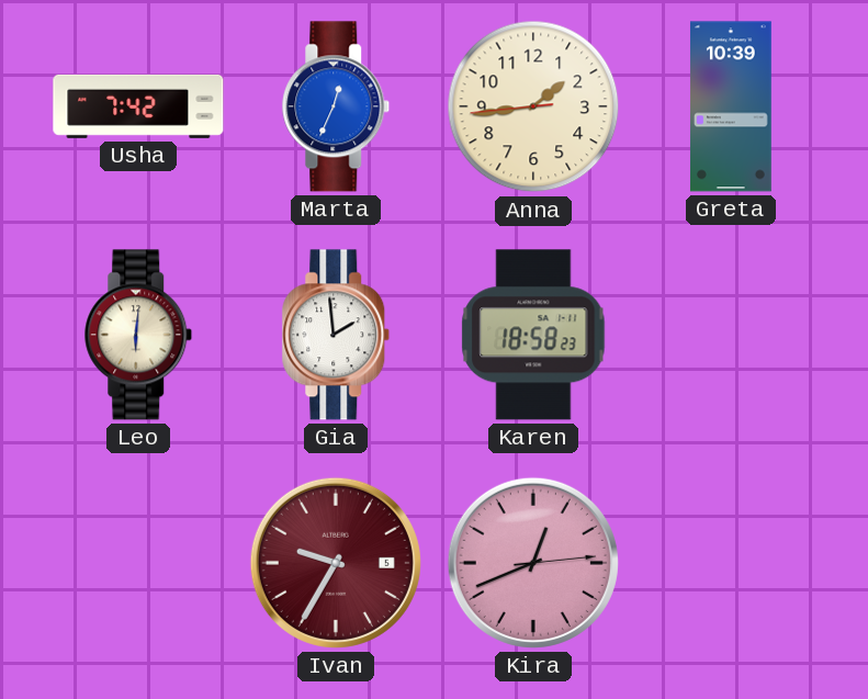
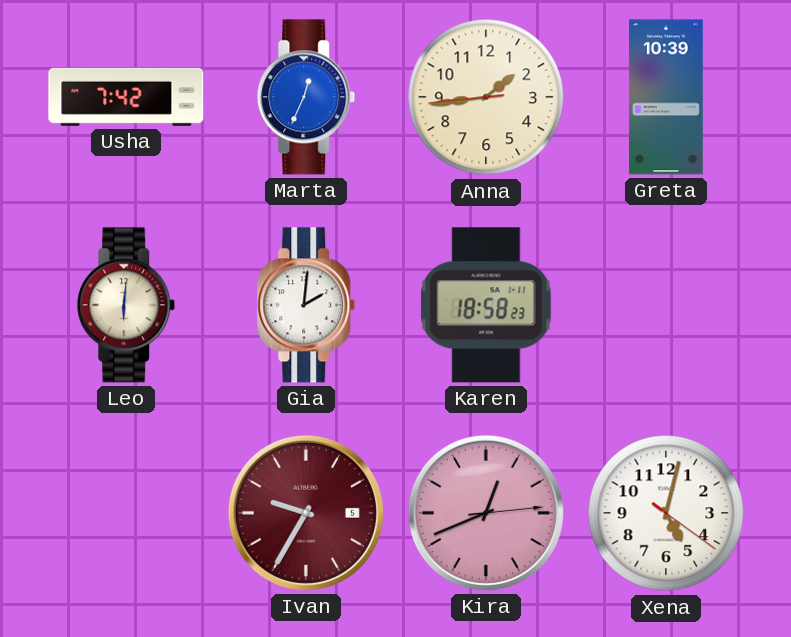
Gia: 1:59 -> 2:01
Xena: none -> 5:02
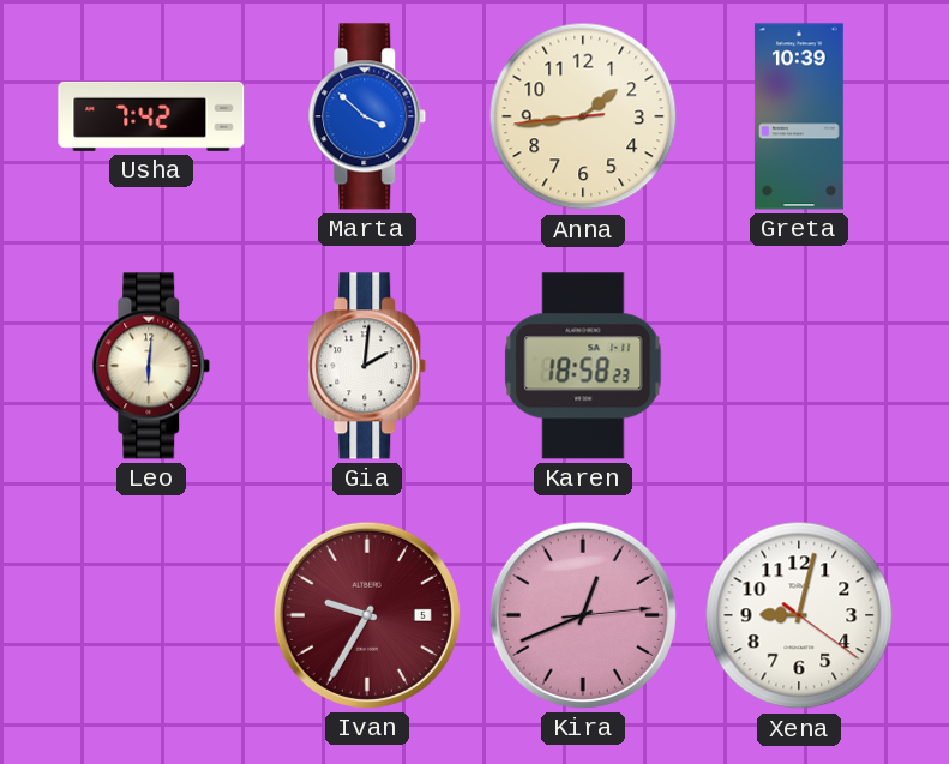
Marta: 12:34 -> 3:52
Xena: 5:02 -> 9:02
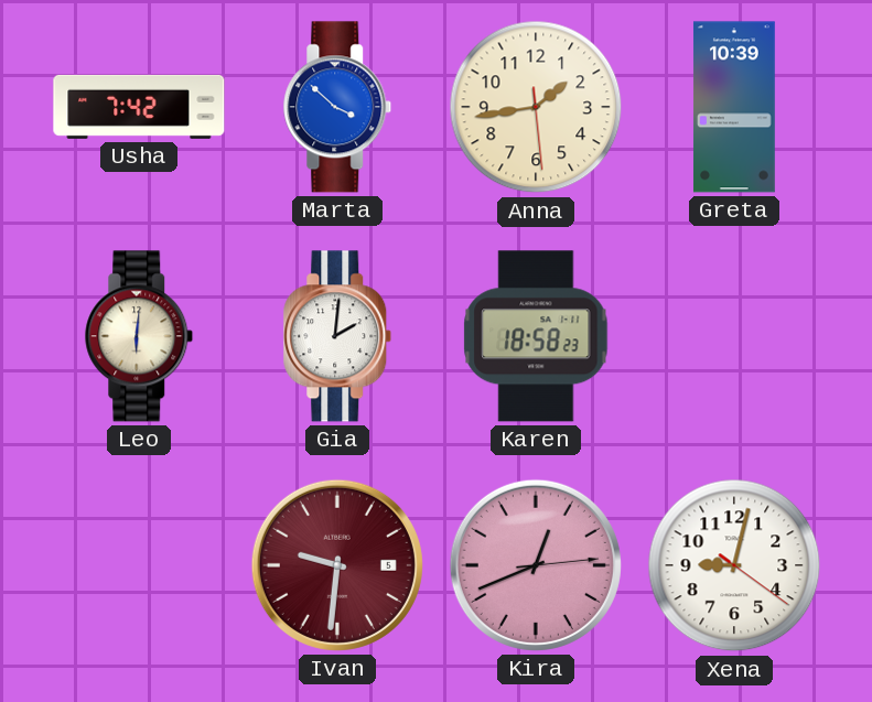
Anna: 1:43:44 -> 1:43:29
Ivan: 9:35 -> 9:31
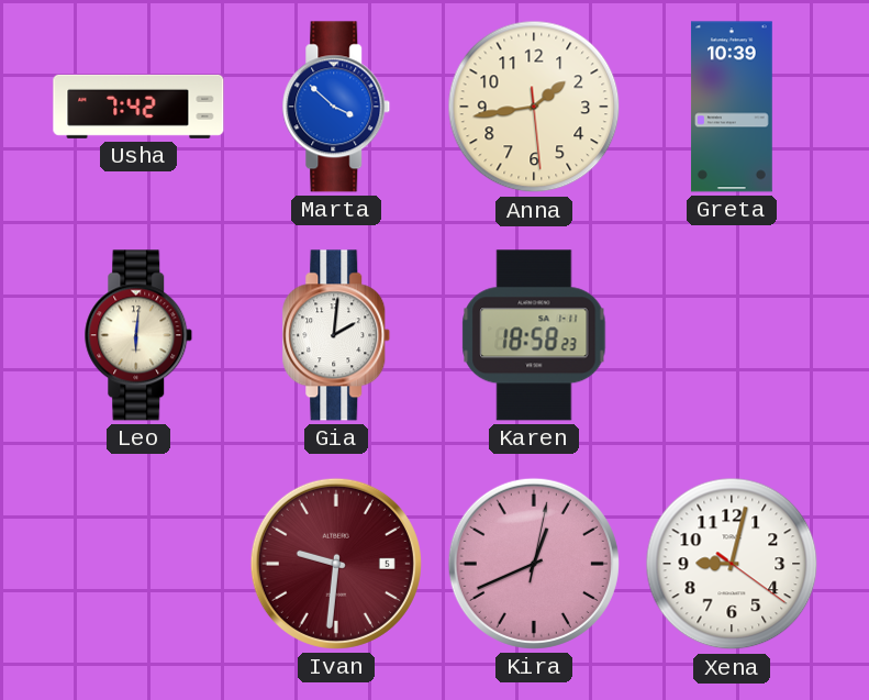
Kira: 12:41:14 -> 12:41:02
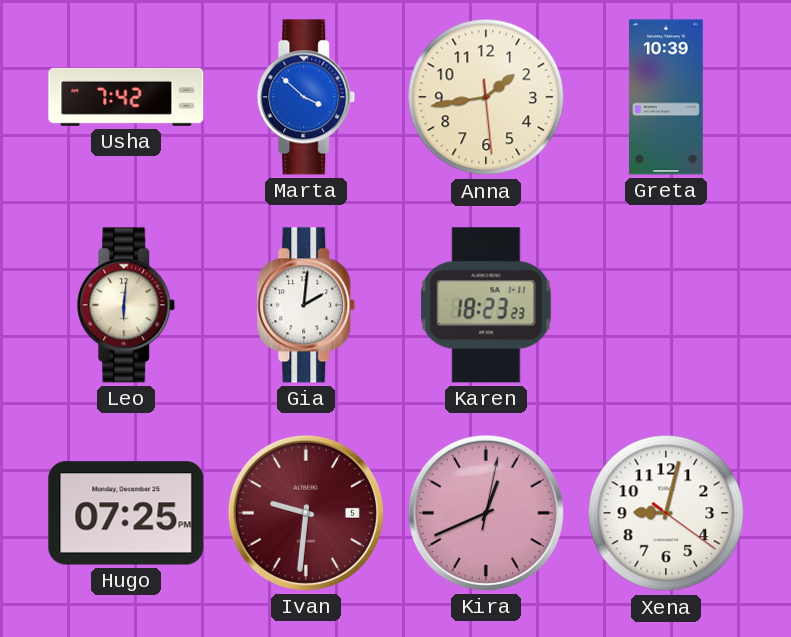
Karen: 18:58 -> 18:23
Hugo: none -> 07:25
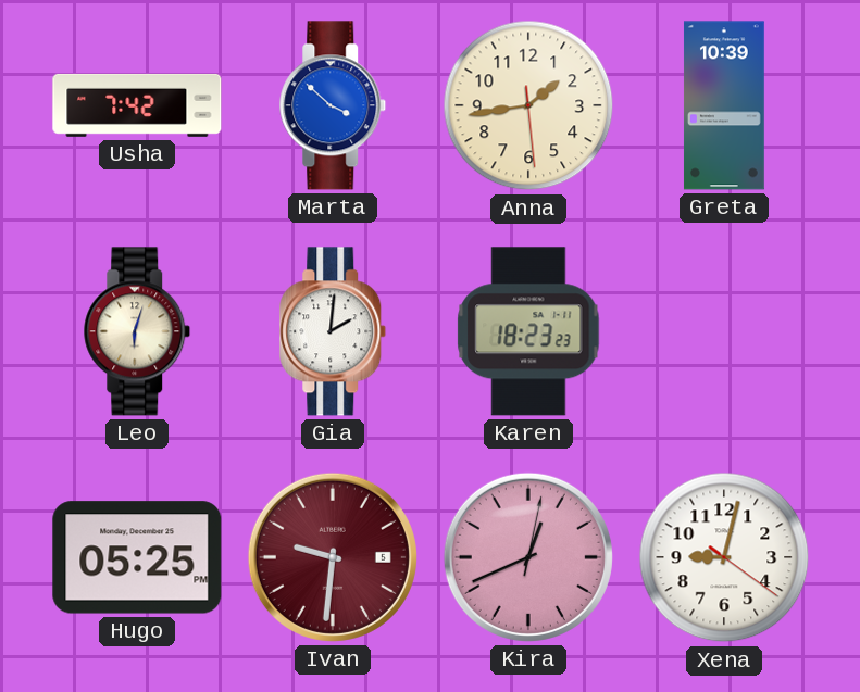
Leo: 6:01 -> 6:03
Hugo: 07:25 -> 05:25
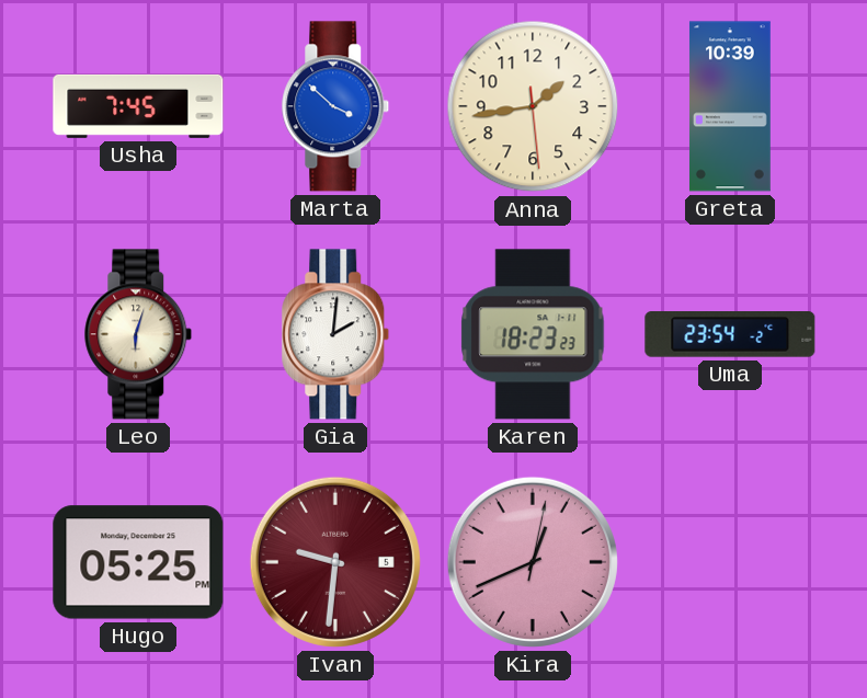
Usha: 7:42 -> 7:45
Uma: none -> 23:54
Xena: 9:02 -> none
